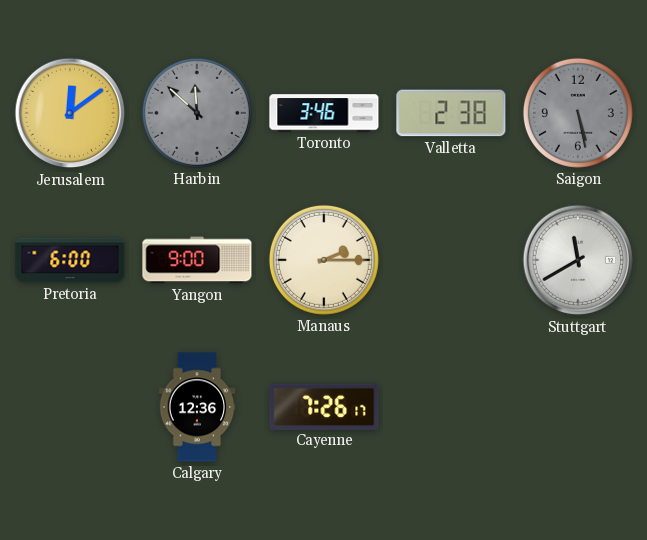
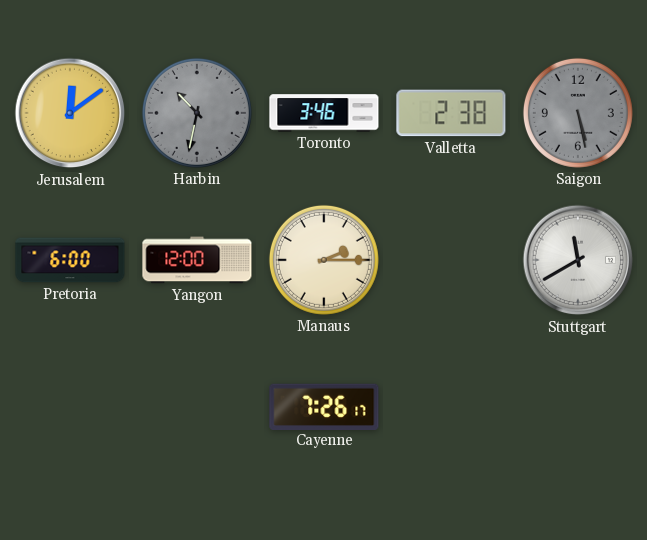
Harbin: 11:52 -> 10:32
Yangon: 9:00 -> 12:00
Calgary: 12:36 -> none
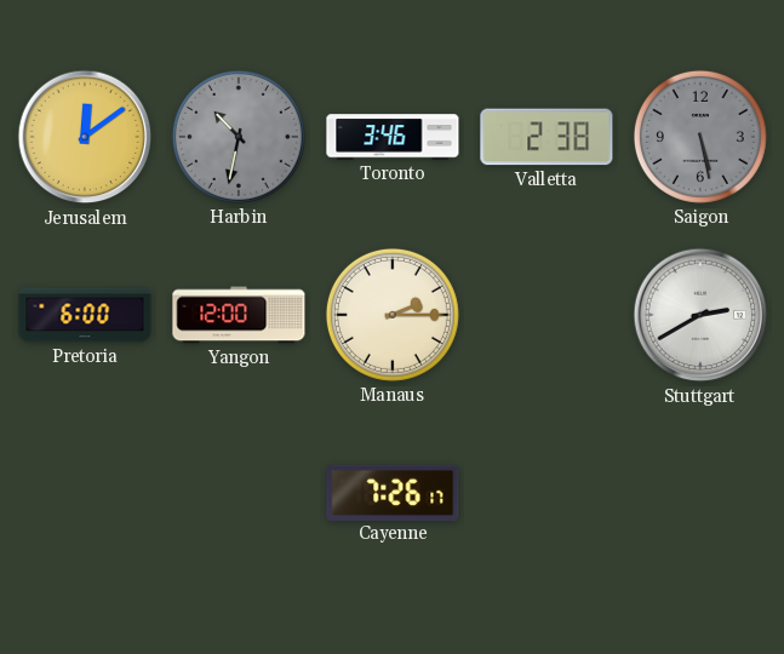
Stuttgart: 11:40 -> 2:40
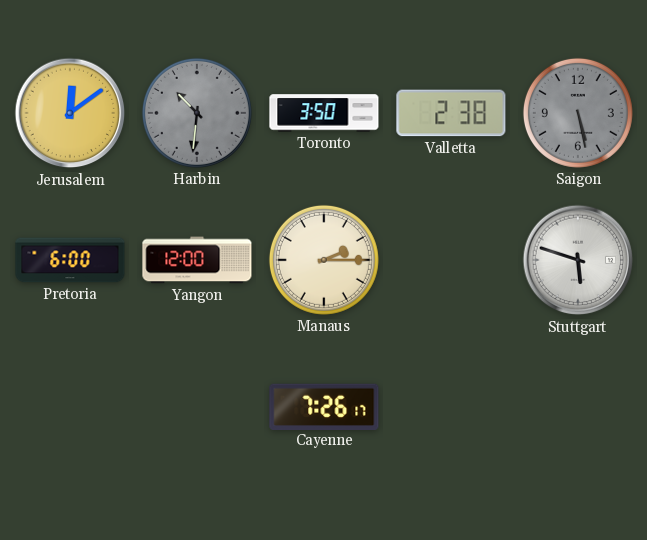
Harbin: 10:32 -> 10:31
Toronto: 3:46 -> 3:50
Stuttgart: 2:40 -> 5:48
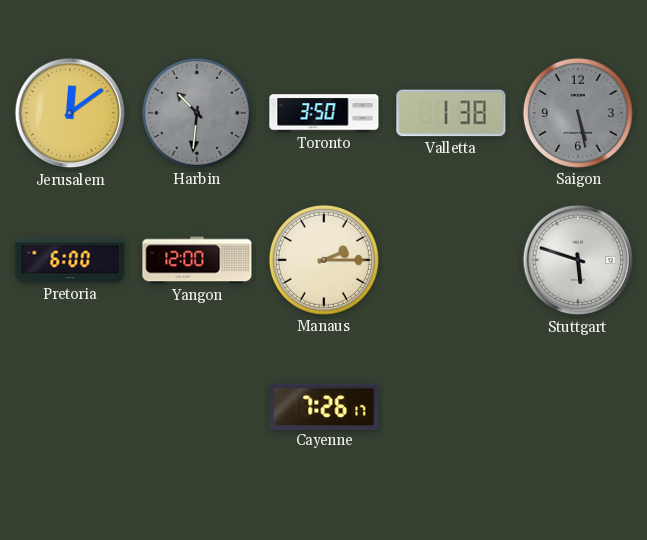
Valletta: 2:38 -> 1:38
